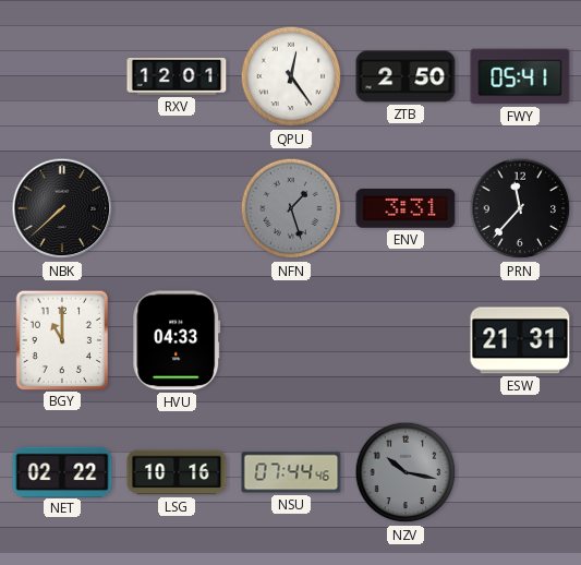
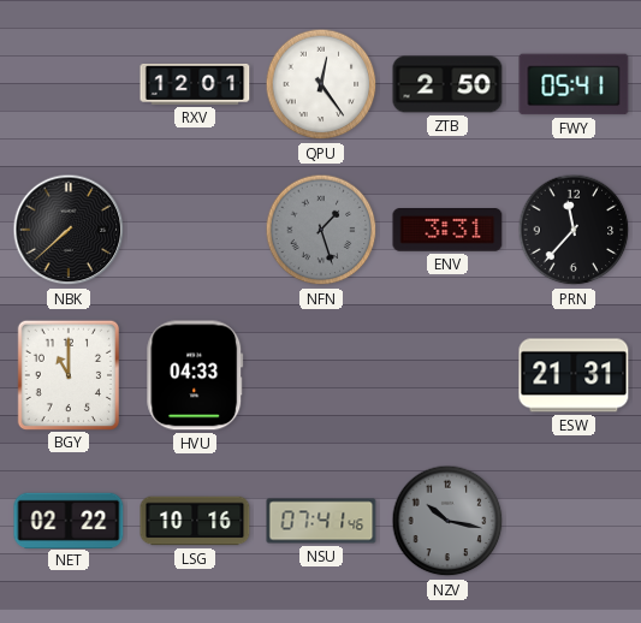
NSU: 07:44 -> 07:41
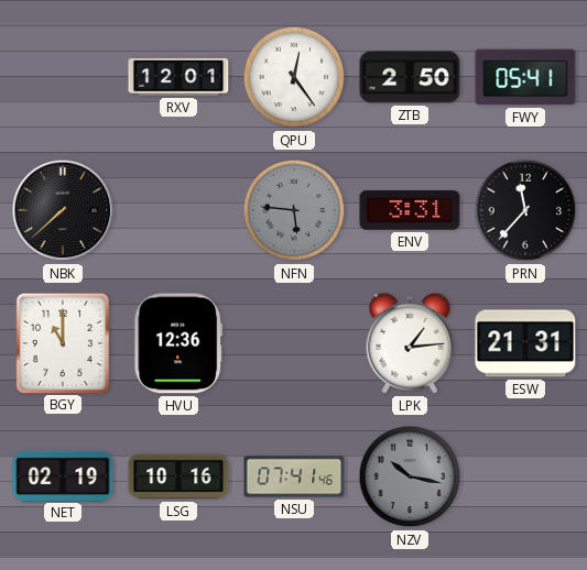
NFN: 1:27 -> 5:46
HVU: 04:33 -> 12:36
LPK: none -> 1:14
NET: 02:22 -> 02:19
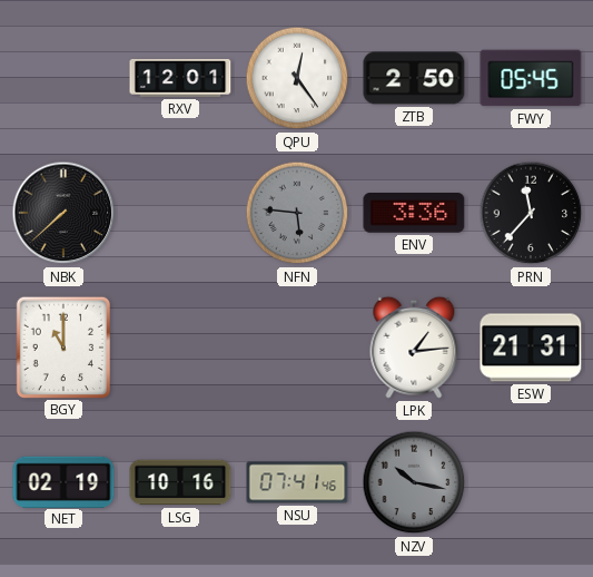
FWY: 05:41 -> 05:45
ENV: 3:31 -> 3:36
HVU: 12:36 -> none
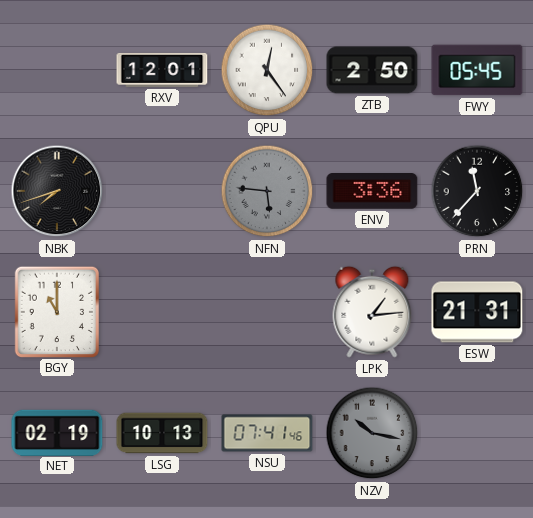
NBK: 7:38 -> 7:42
LSG: 10:16 -> 10:13
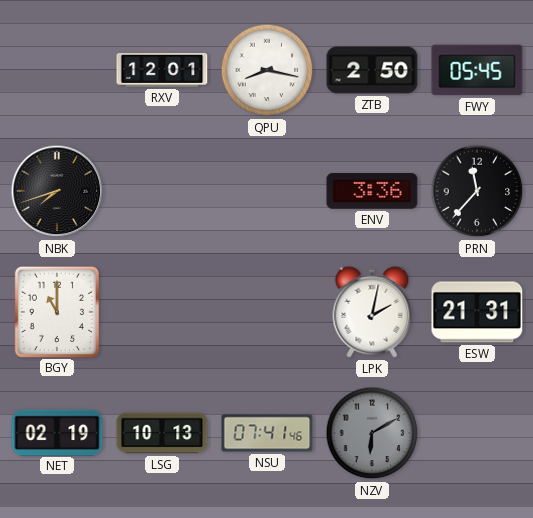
QPU: 12:24 -> 8:17
NFN: 5:46 -> none
LPK: 1:14 -> 2:02
NZV: 10:17 -> 6:10
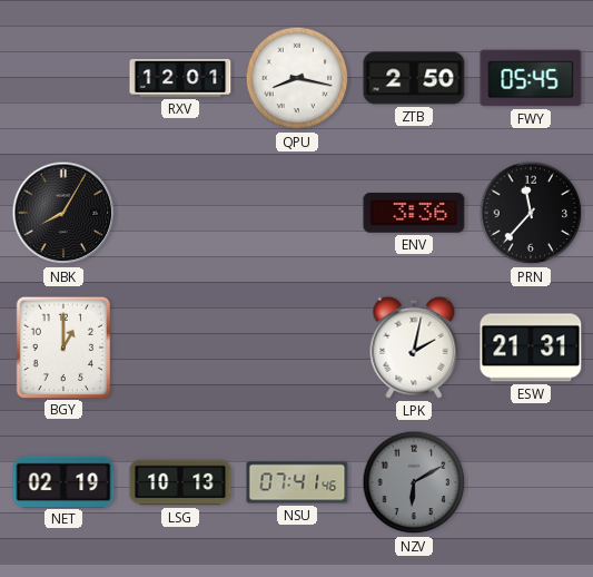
NBK: 7:42 -> 8:05
BGY: 11:00 -> 1:00
